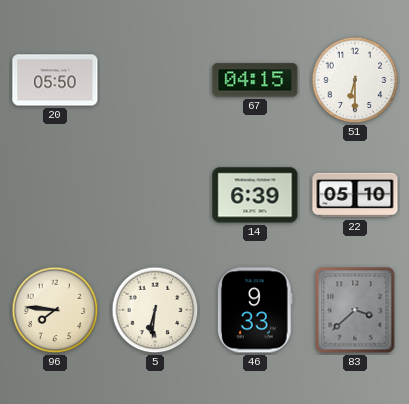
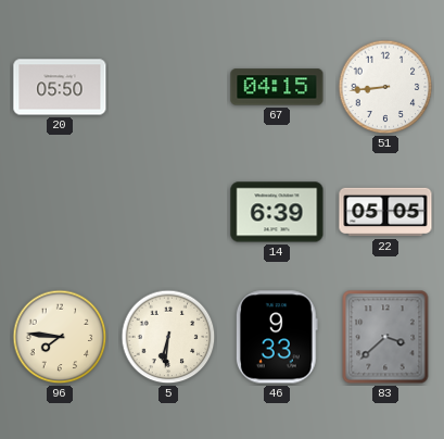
51: 6:30 -> 8:44
22: 05:10 -> 05:05
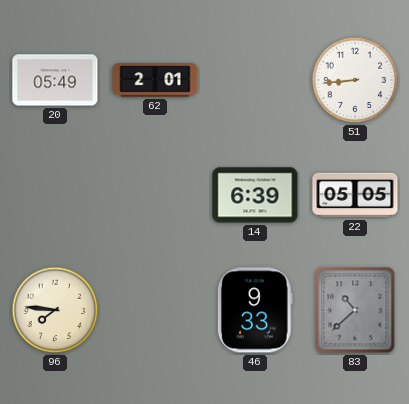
20: 05:50 -> 05:49
62: none -> 2:01
67: 04:15 -> none
5: 6:31 -> none
83: 3:38 -> 10:38
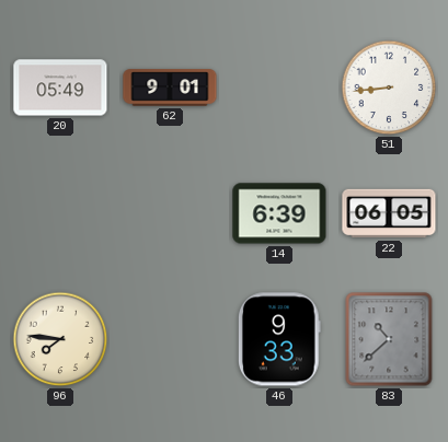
62: 2:01 -> 9:01
22: 05:05 -> 06:05
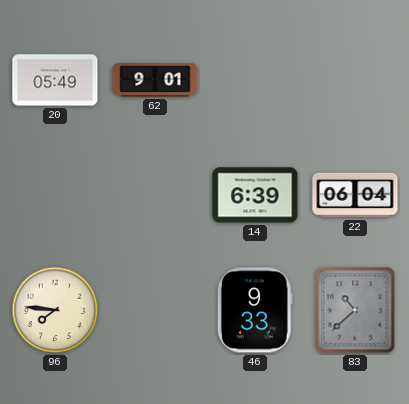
51: 8:44 -> none
22: 06:05 -> 06:04
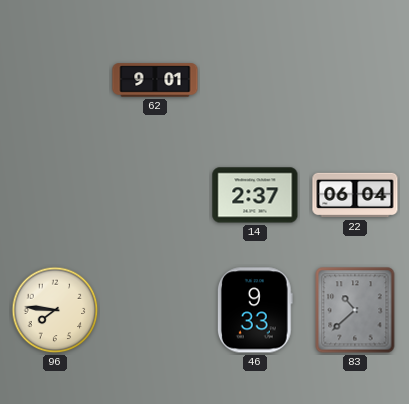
20: 05:49 -> none
14: 6:39 -> 2:37
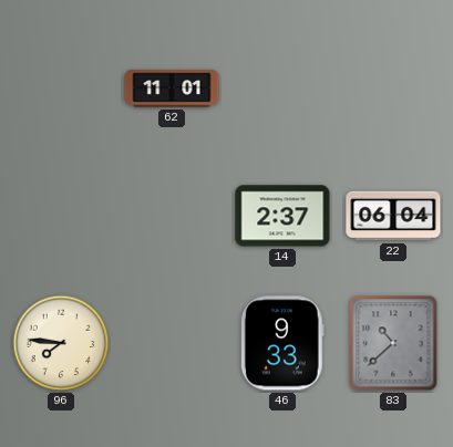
62: 9:01 -> 11:01
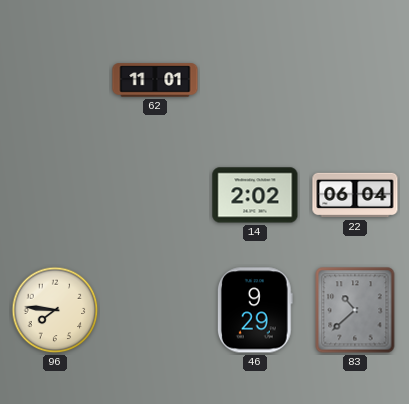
14: 2:37 -> 2:02
46: 9:33 -> 9:29
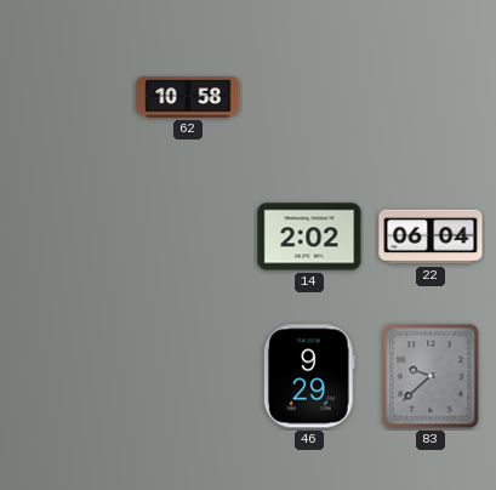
62: 11:01 -> 10:58
96: 7:46 -> none
83: 10:38 -> 9:38
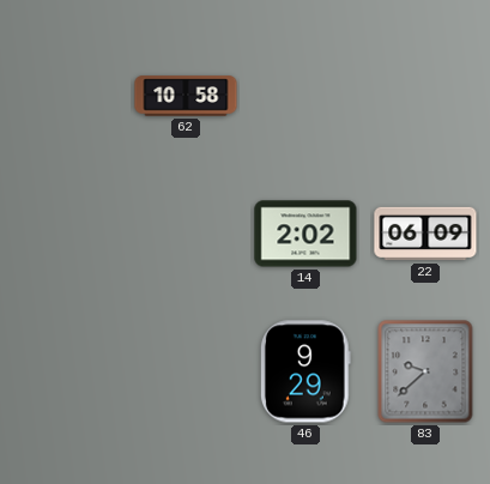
22: 06:04 -> 06:09
